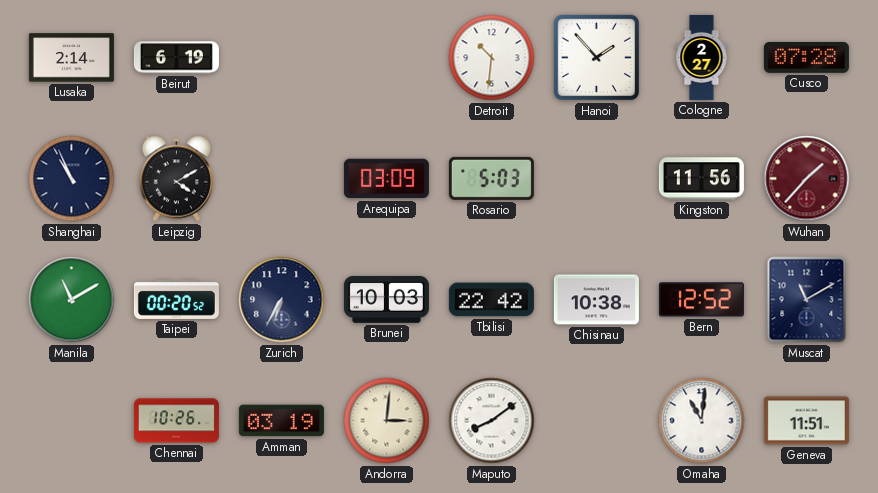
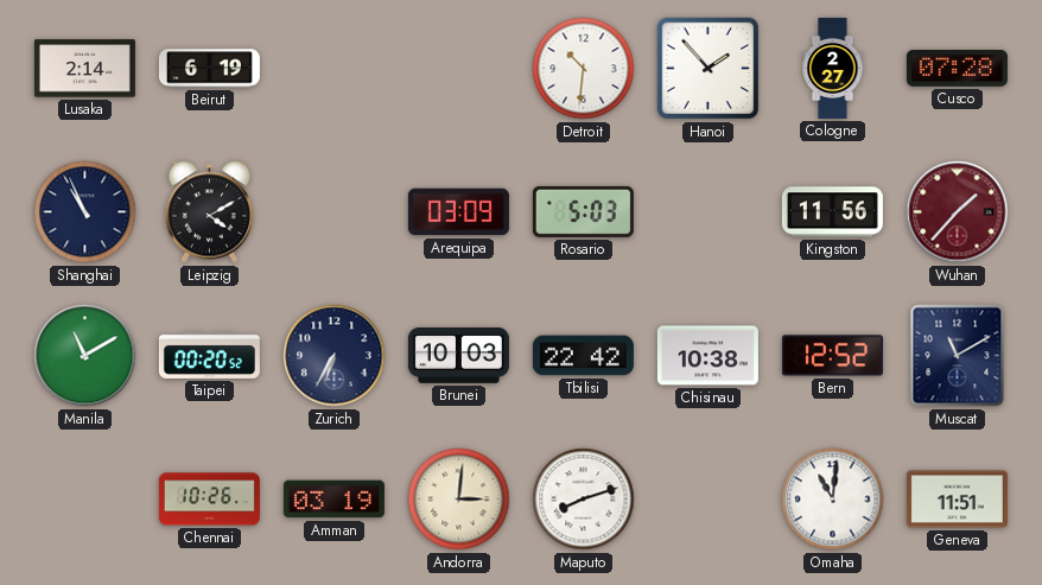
Maputo: 8:09 -> 8:12
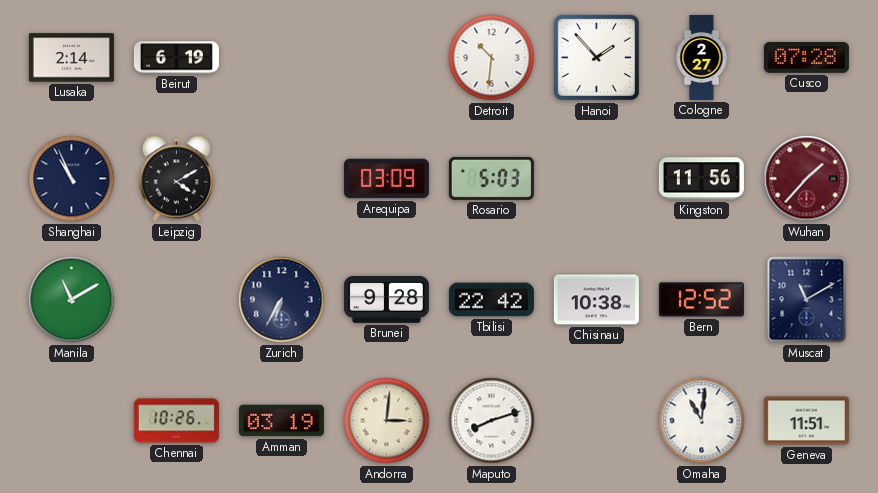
Taipei: 00:20 -> none
Brunei: 10:03 -> 9:28
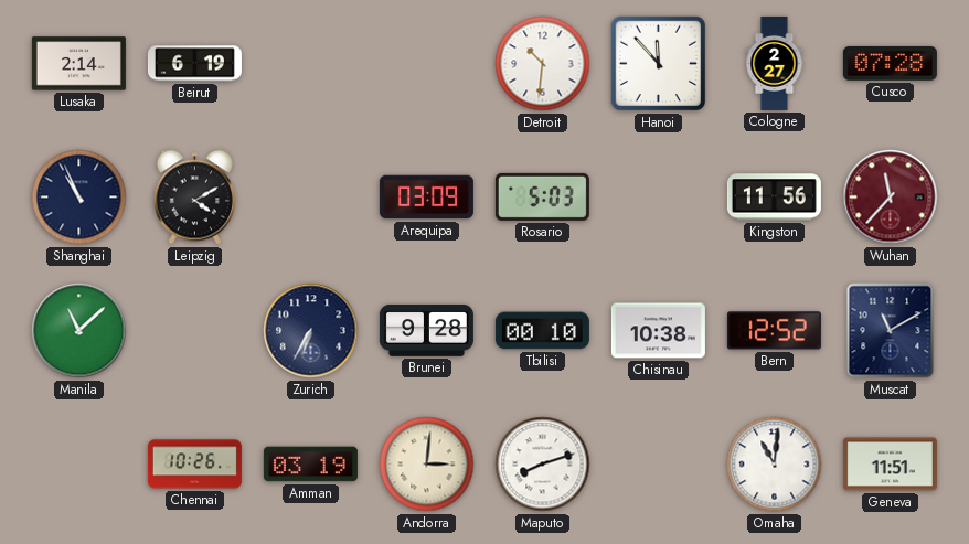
Hanoi: 1:53 -> 11:53
Wuhan: 1:37 -> 11:37
Manila: 11:10 -> 11:08
Tbilisi: 22:42 -> 00:10
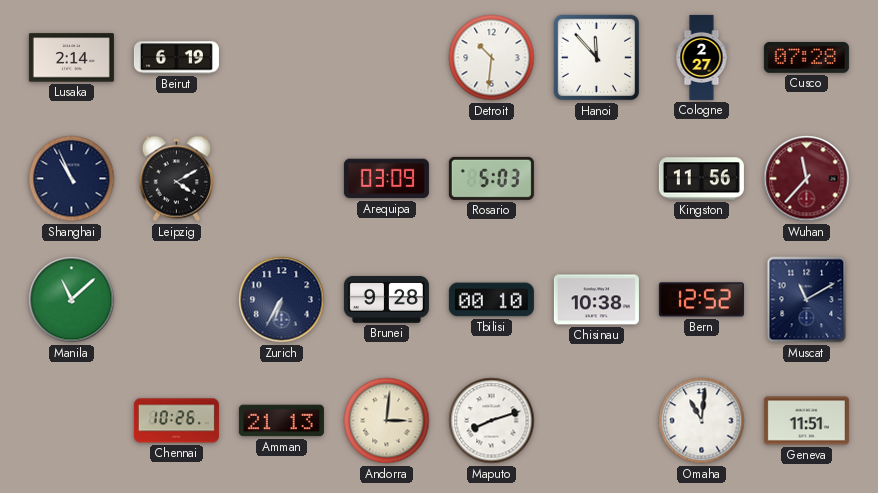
Amman: 03:19 -> 21:13
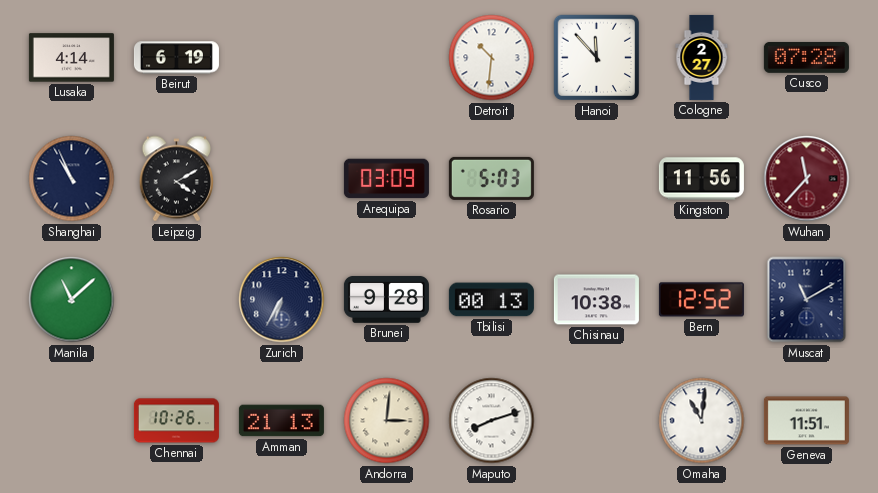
Lusaka: 2:14 -> 4:14
Tbilisi: 00:10 -> 00:13
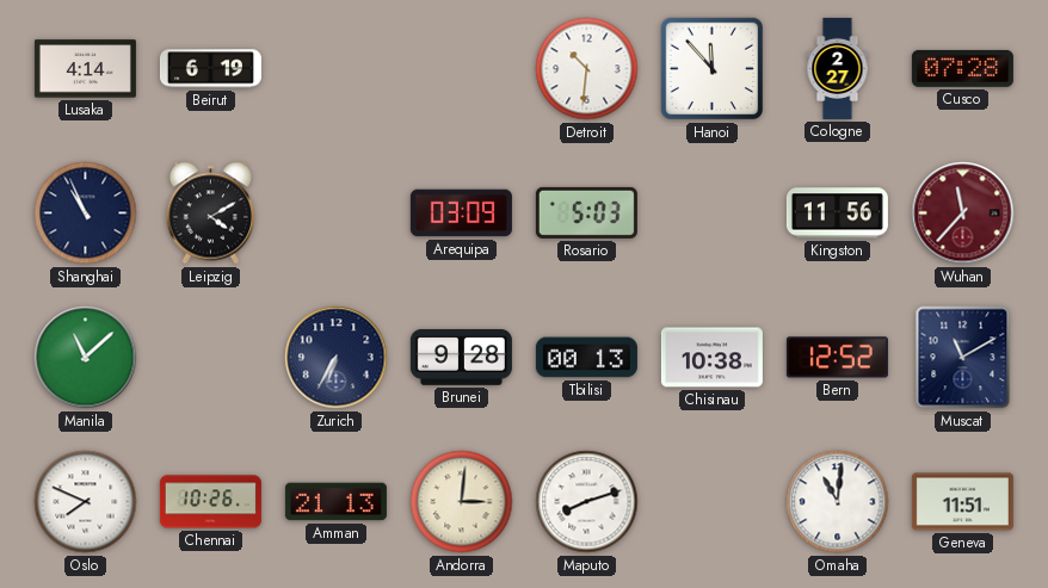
Oslo: none -> 7:49
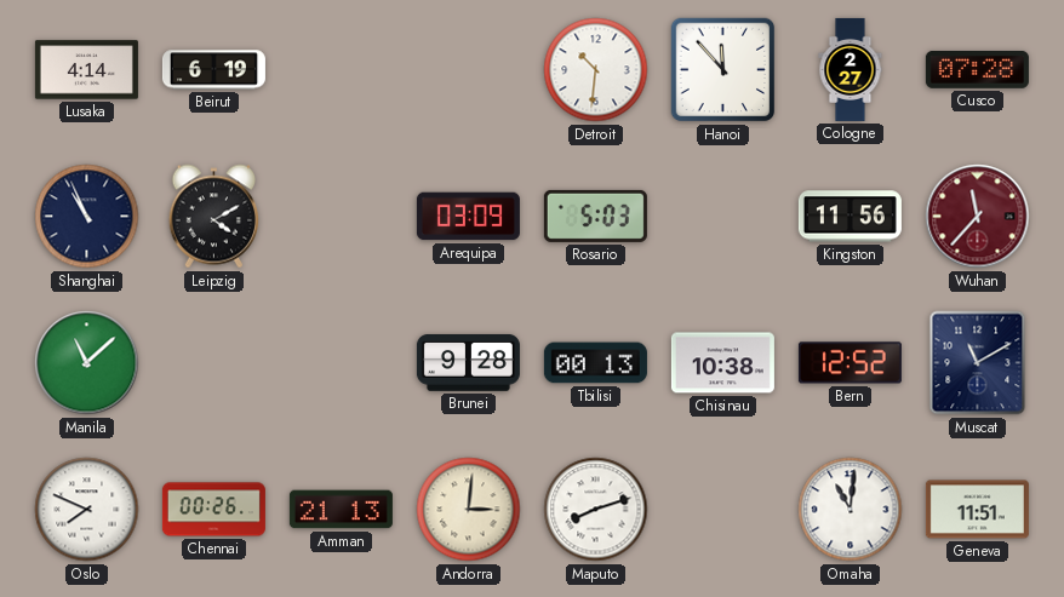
Zurich: 6:35 -> none
Chennai: 10:26 -> 00:26
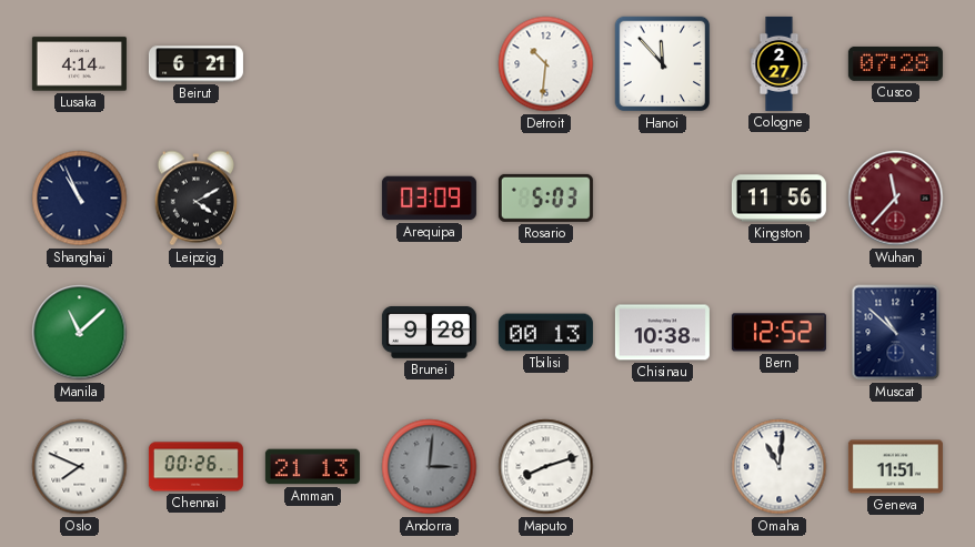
Beirut: 6:19 -> 6:21
Muscat: 11:10 -> 10:52
Andorra dial: cream -> grey
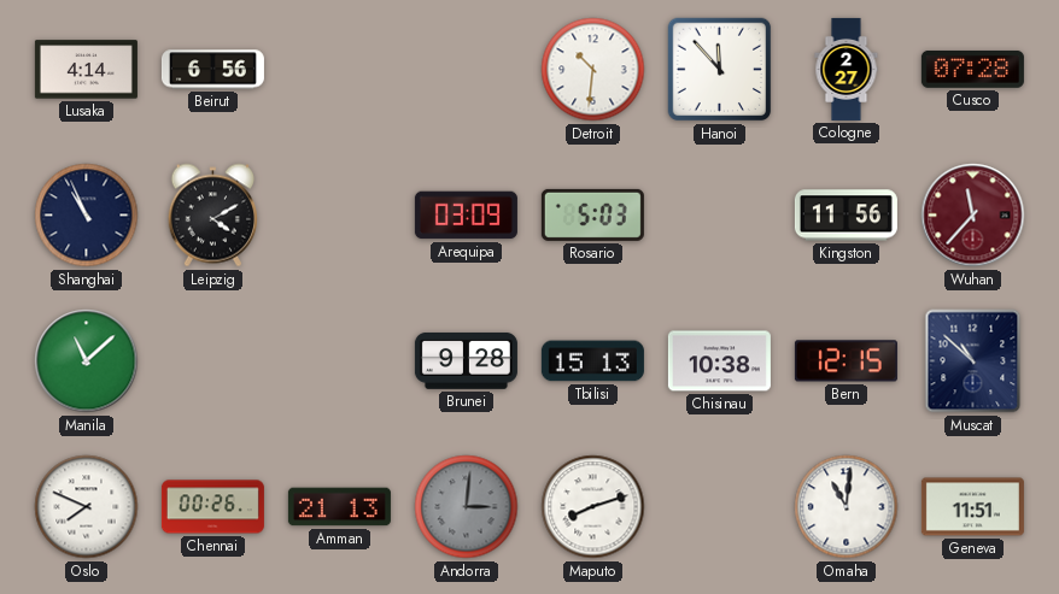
Beirut: 6:21 -> 6:56
Tbilisi: 00:13 -> 15:13
Bern: 12:52 -> 12:15
